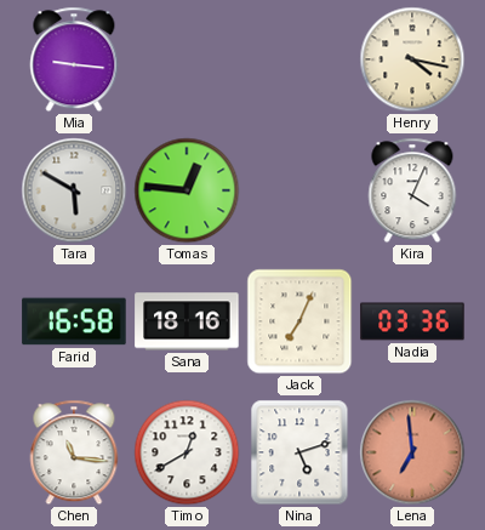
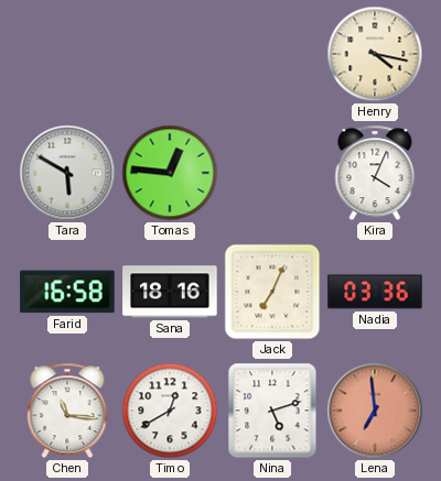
Mia: 9:16 -> none
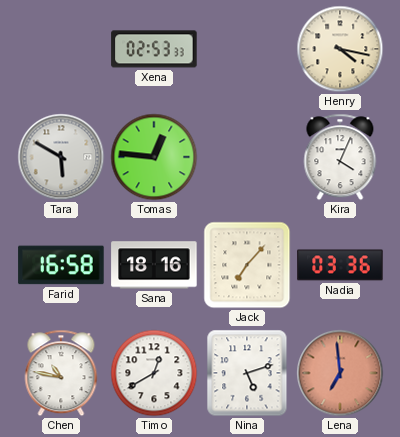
Xena: none -> 02:53
Jack: 7:04 -> 7:07
Chen: 11:16 -> 10:47
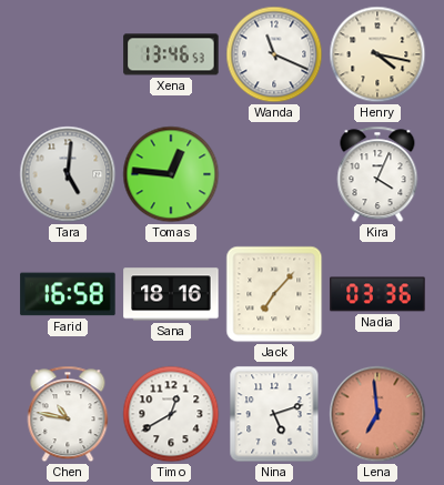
Xena: 02:53 -> 13:46
Wanda: none -> 11:19
Tara: 5:50 -> 5:01
